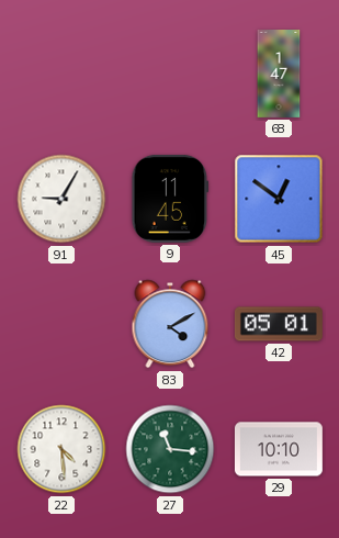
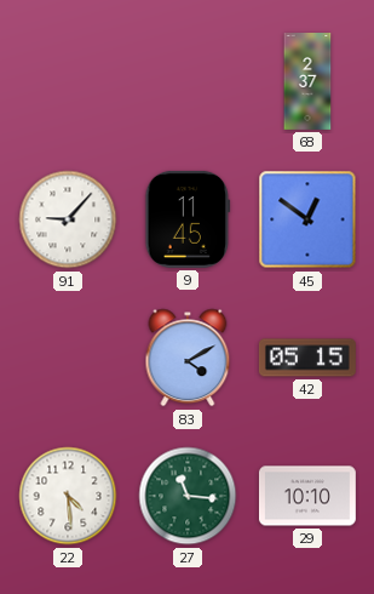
68: 1:47 -> 2:37
91: 9:05 -> 9:07
42: 05:01 -> 05:15
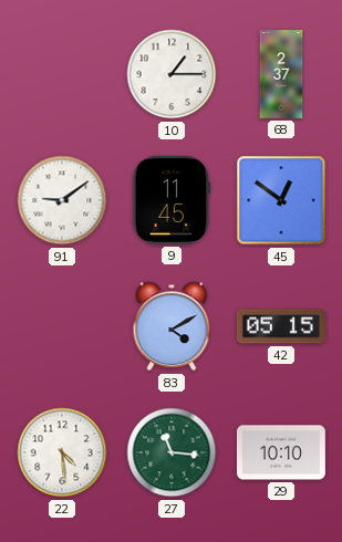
10: none -> 1:15
91: 9:07 -> 9:09
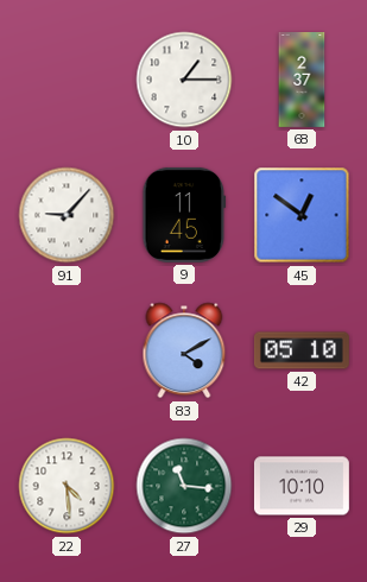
91: 9:09 -> 9:07
42: 05:15 -> 05:10
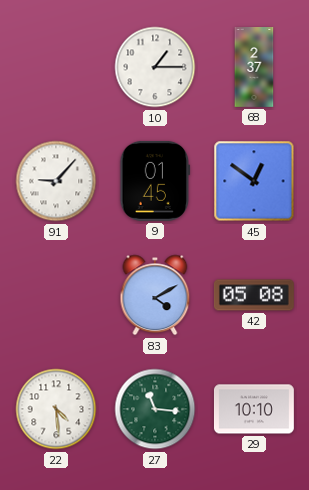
9: 11:45 -> 01:45
42: 05:10 -> 05:08
